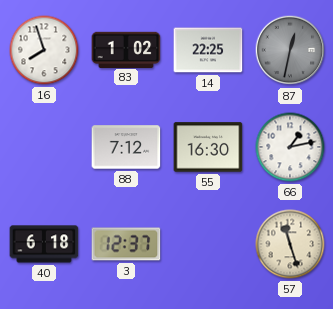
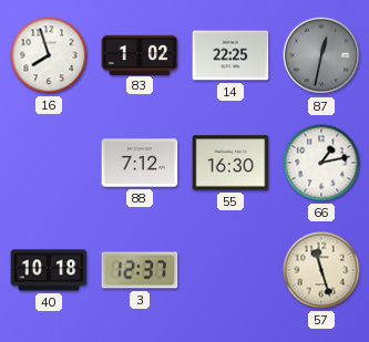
40: 6:18 -> 10:18
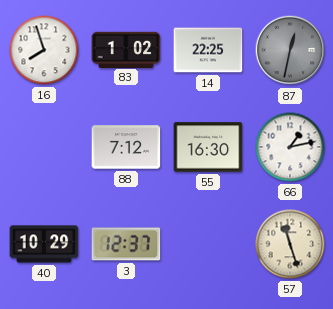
40: 10:18 -> 10:29
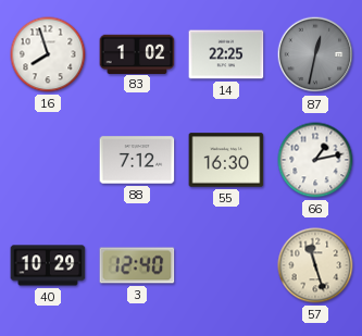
3: 12:37 -> 12:40
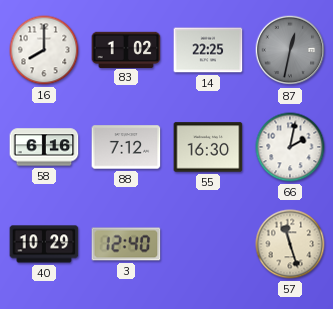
16: 7:57 -> 8:00
58: none -> 6:16
66: 1:13 -> 2:02
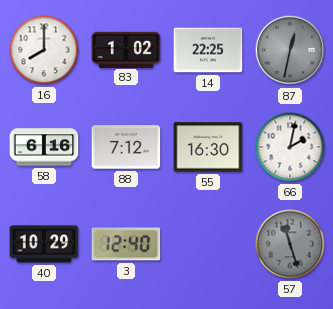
57 dial: cream -> grey
